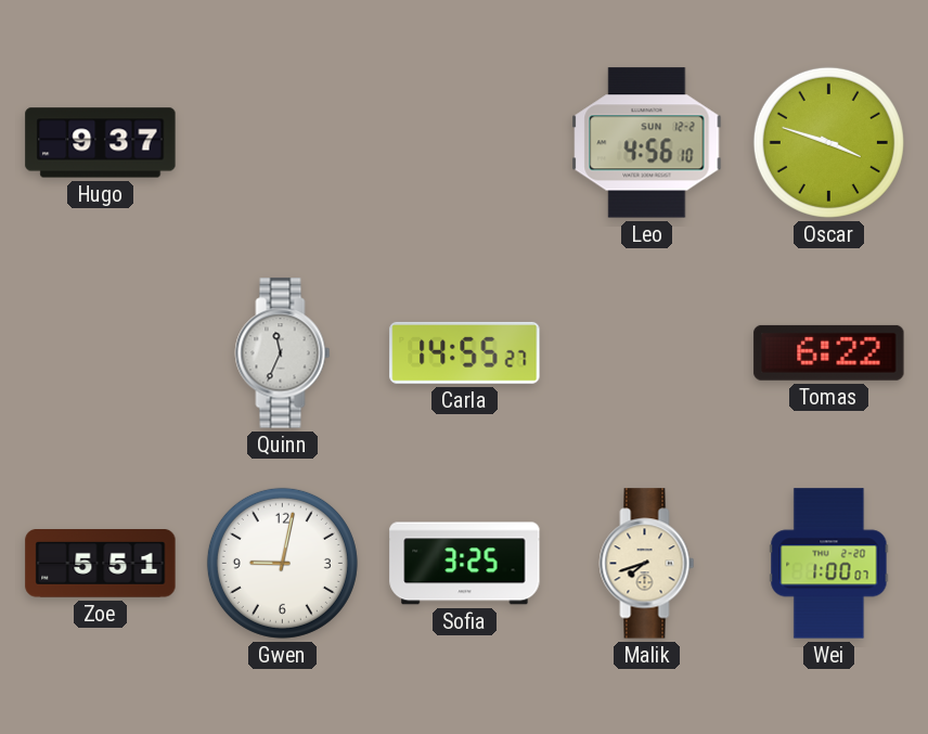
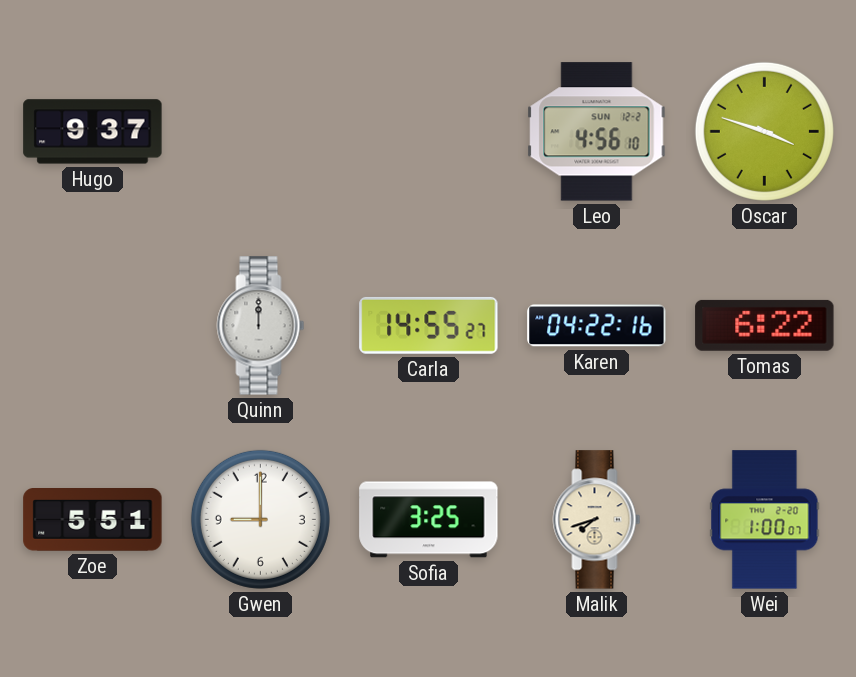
Quinn: 11:34 -> 12:00
Karen: none -> 04:22
Gwen: 9:02 -> 9:00
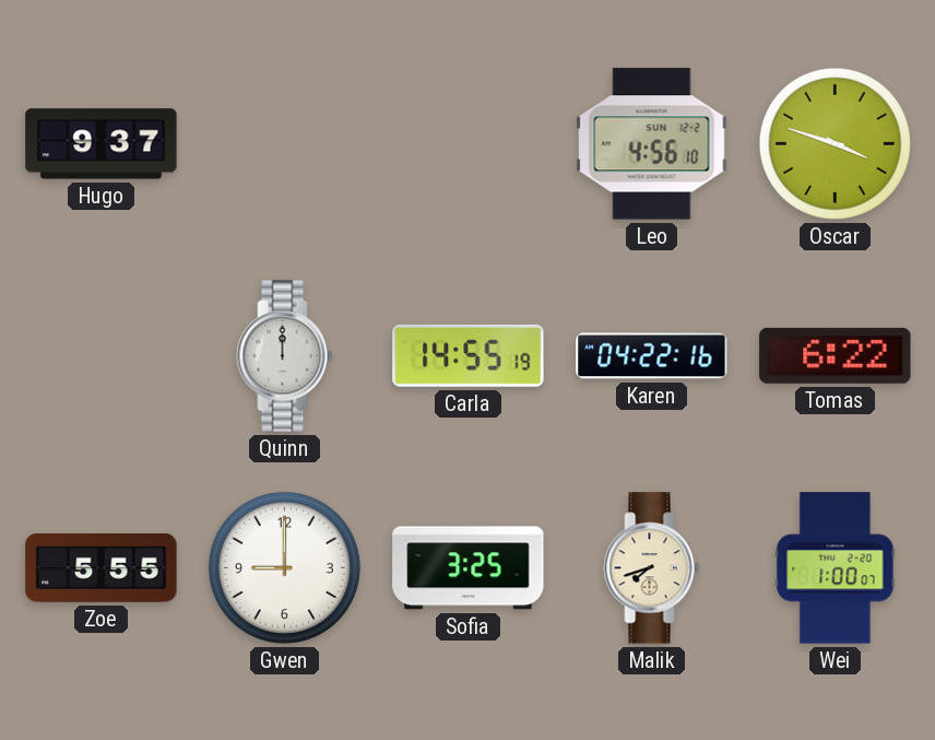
Carla: 14:55:27 -> 14:55:19
Zoe: 5:51 -> 5:55
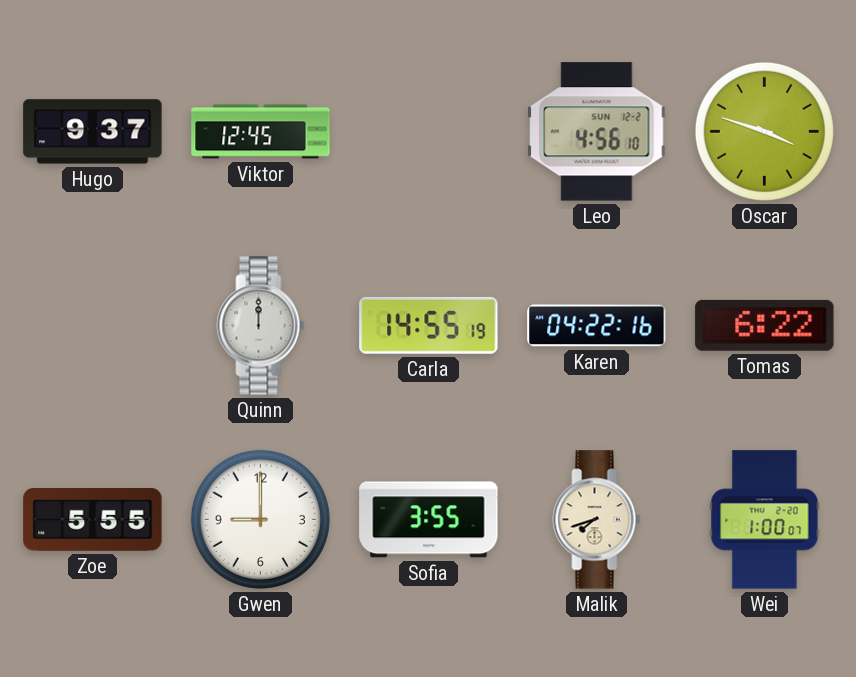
Viktor: none -> 12:45
Sofia: 3:25 -> 3:55
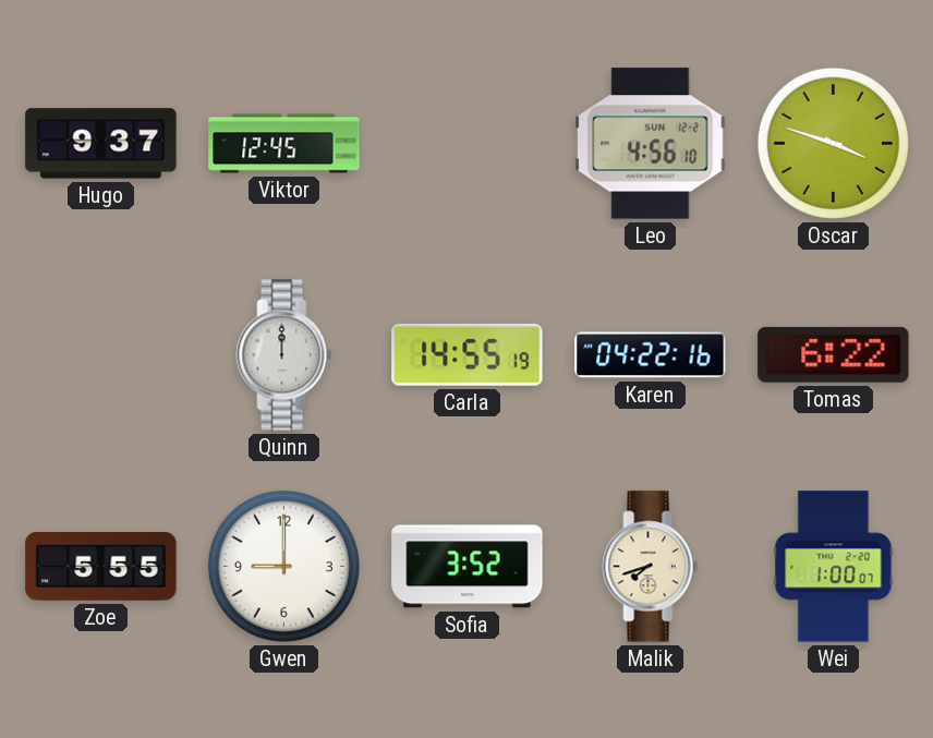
Sofia: 3:55 -> 3:52
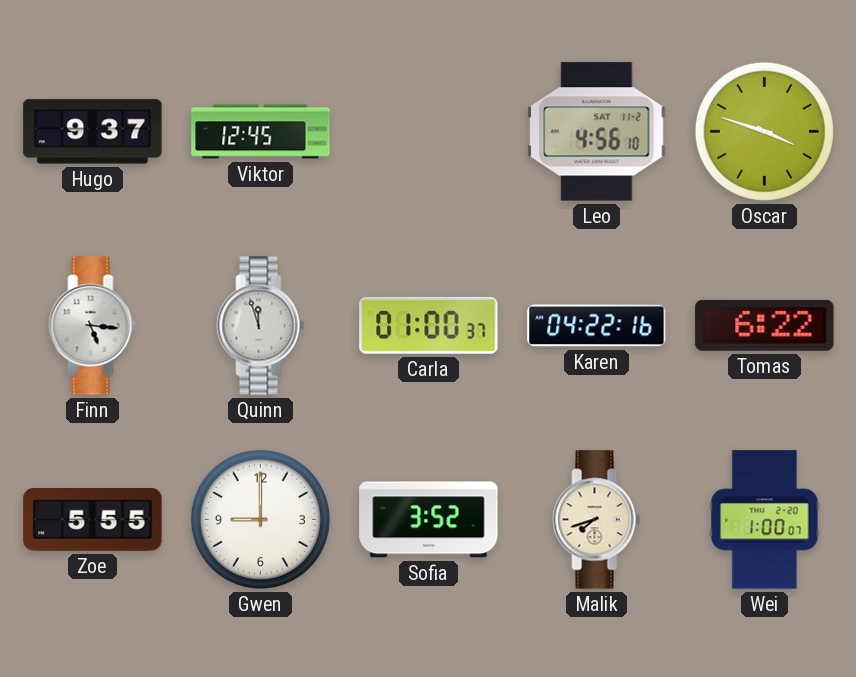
Leo date: SUN 12-2 -> SAT 11-2
Finn: none -> 5:16
Quinn: 12:00 -> 11:57
Carla: 14:55 -> 01:00
